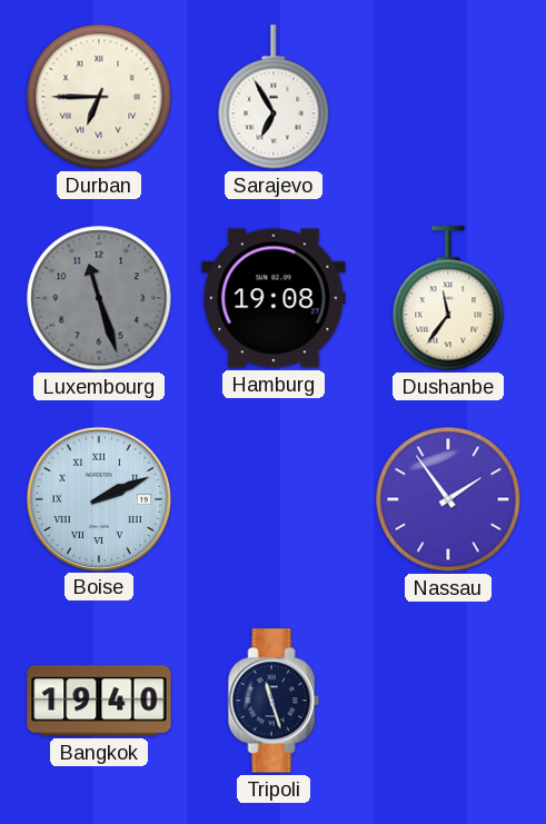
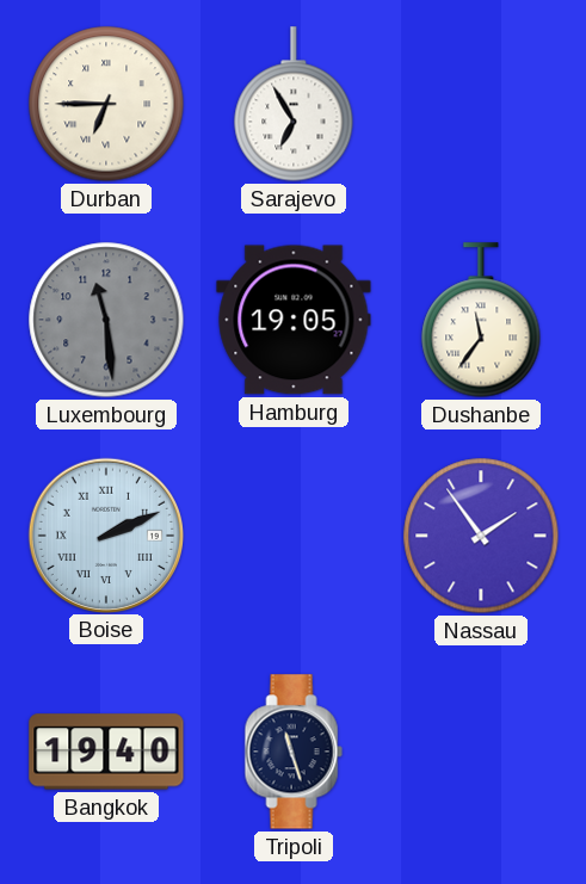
Luxembourg: 11:27 -> 11:29
Hamburg: 19:08 -> 19:05
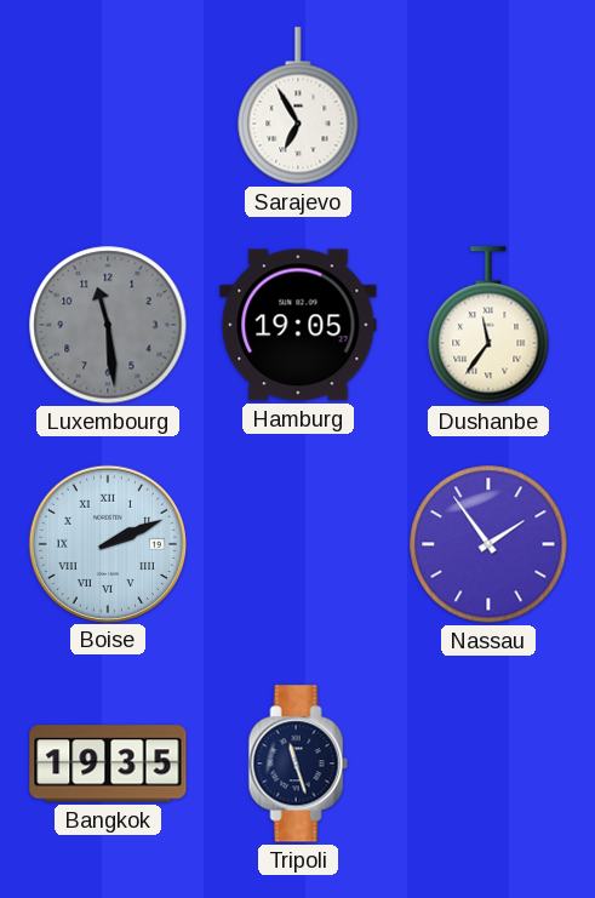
Durban: 6:45 -> none
Bangkok: 19:40 -> 19:35
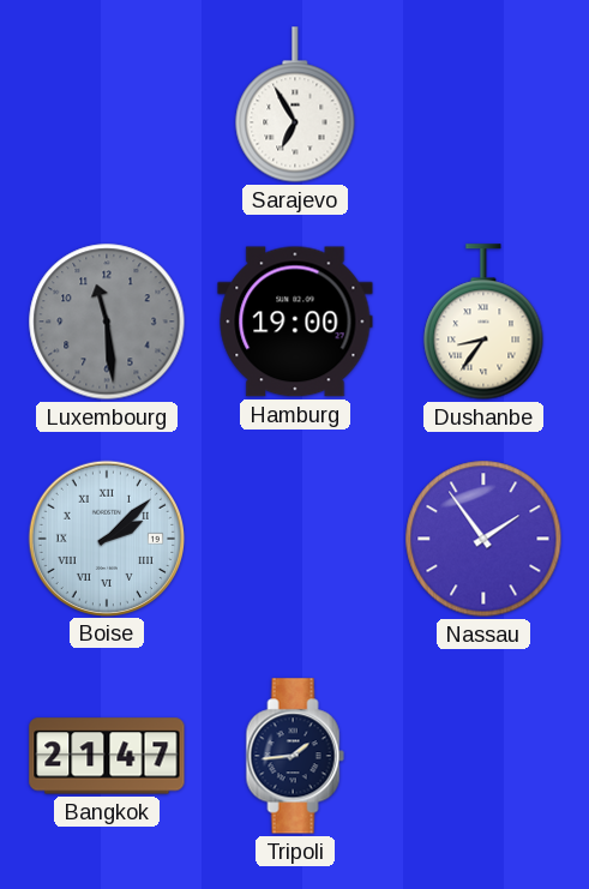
Hamburg: 19:05 -> 19:00
Dushanbe: 11:36 -> 8:36
Boise: 2:11 -> 2:08
Bangkok: 19:35 -> 21:47
Tripoli: 11:27 -> 1:44
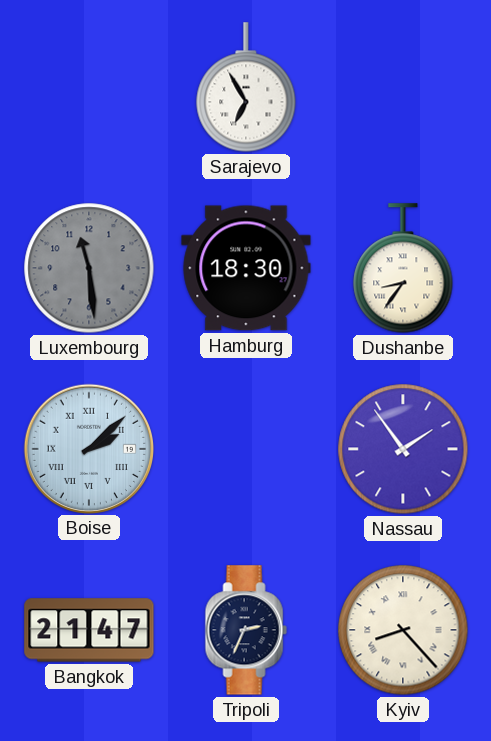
Hamburg: 19:00 -> 18:30
Tripoli: 1:44 -> 2:34
Kyiv: none -> 8:23
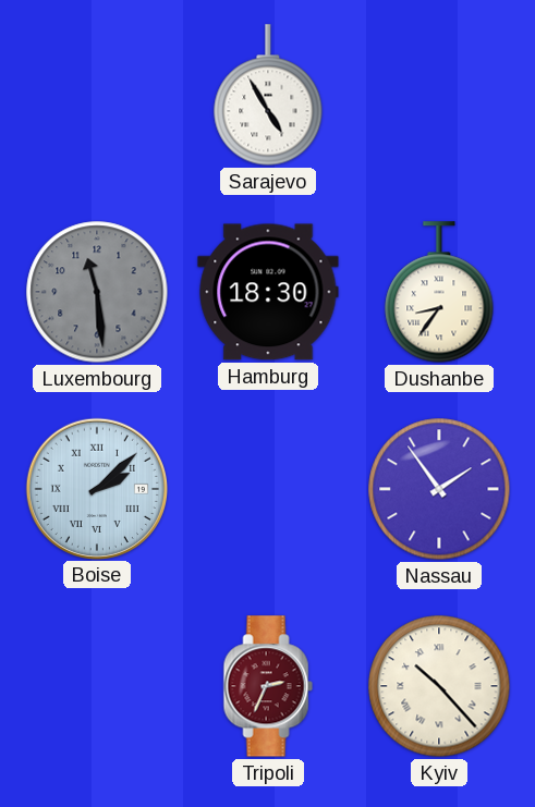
Sarajevo: 6:55 -> 4:55
Bangkok: 21:47 -> none
Tripoli dial: navy -> burgundy
Kyiv: 8:23 -> 10:23
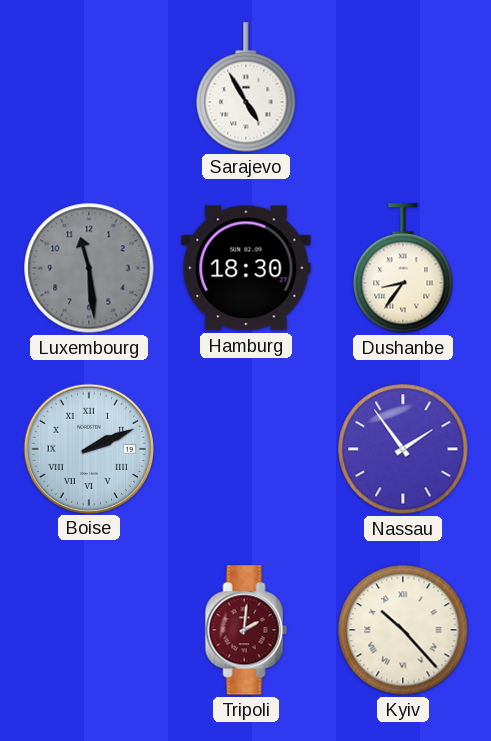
Boise: 2:08 -> 2:11
Tripoli: 2:34 -> 2:01
